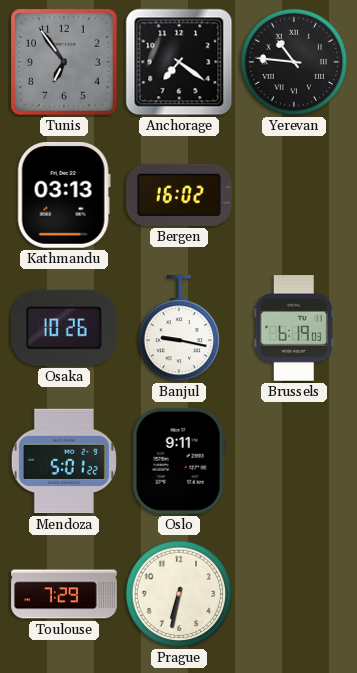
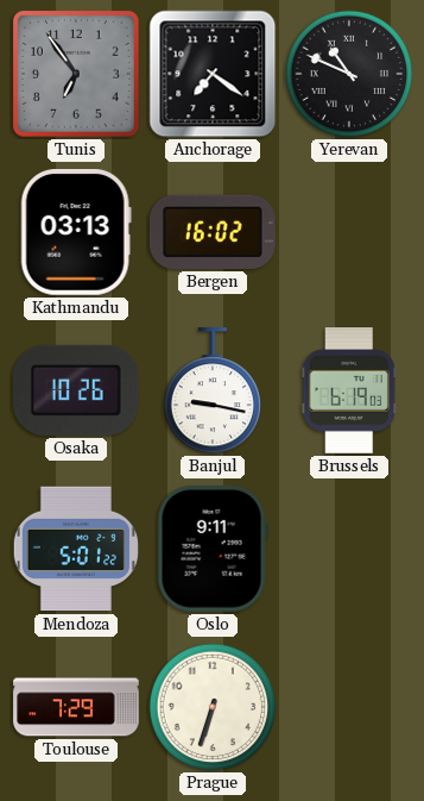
Yerevan: 10:46 -> 10:49
Prague: 6:32 -> 6:33
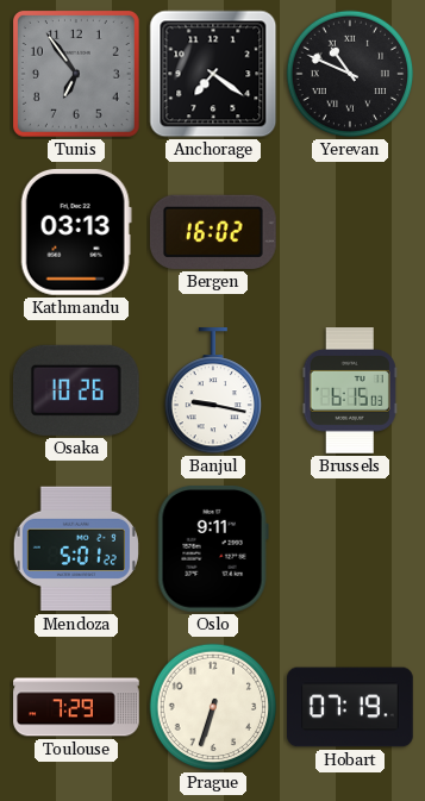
Brussels: 6:19 -> 6:15
Hobart: none -> 07:19
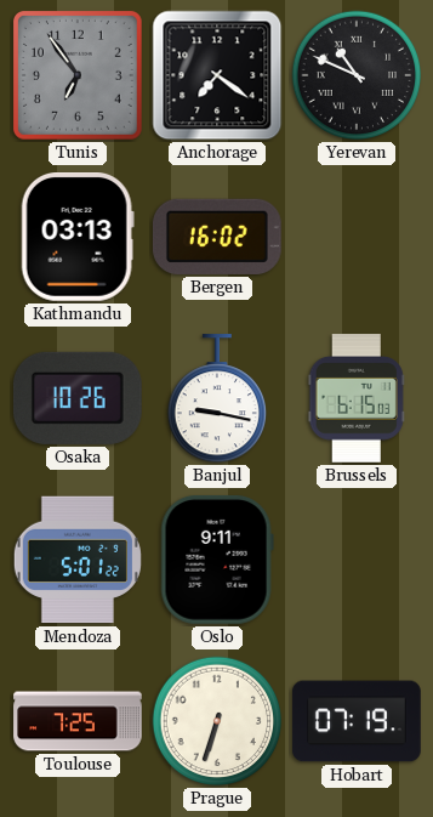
Toulouse: 7:29 -> 7:25
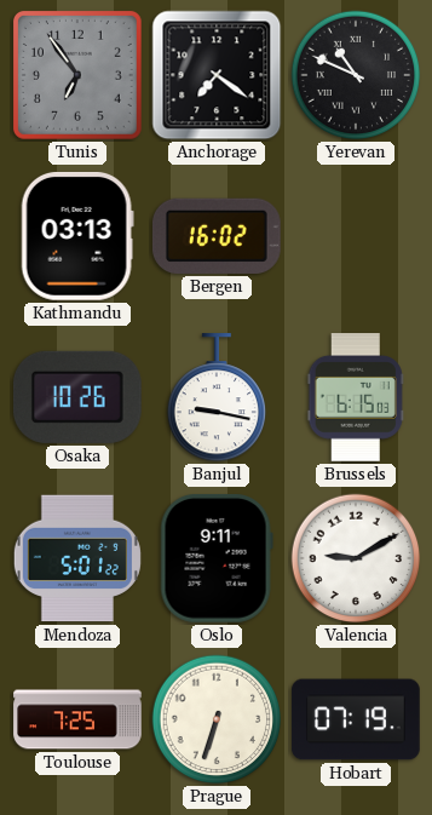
Valencia: none -> 9:10
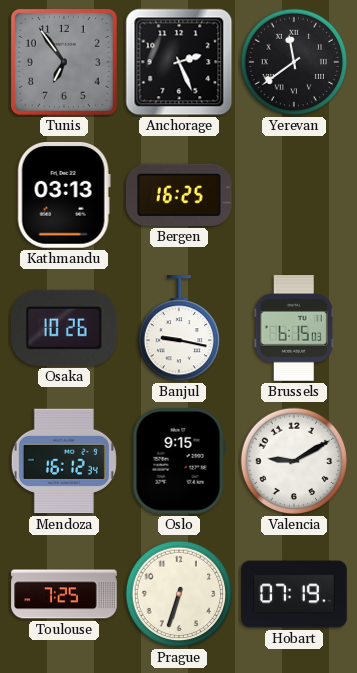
Anchorage: 7:21 -> 2:26
Yerevan: 10:49 -> 11:39
Bergen: 16:02 -> 16:25
Mendoza: 5:01 -> 16:12
Oslo: 9:11 -> 9:15
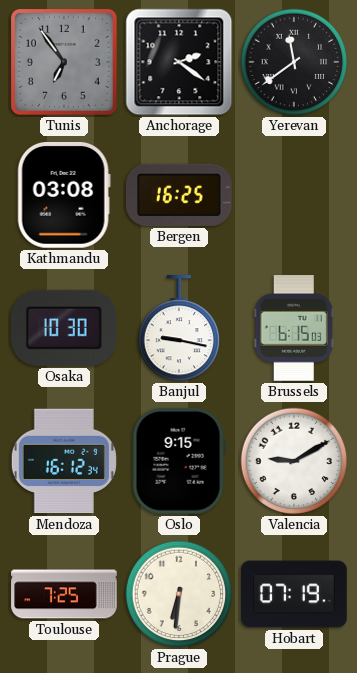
Anchorage: 2:26 -> 2:21
Kathmandu: 03:13 -> 03:08
Osaka: 10:26 -> 10:30
Prague: 6:33 -> 6:31
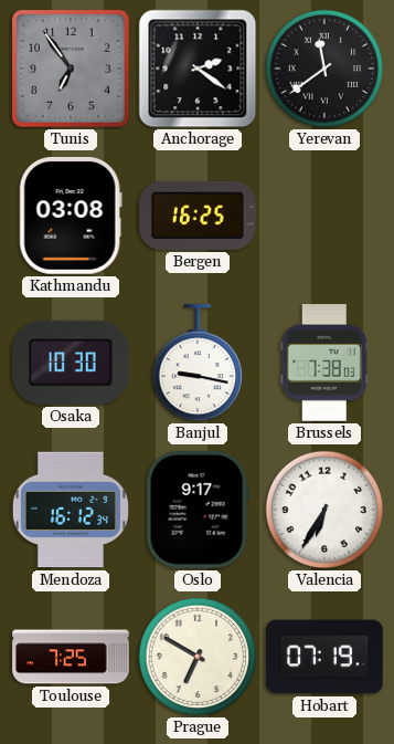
Brussels: 6:15 -> 7:38
Oslo: 9:15 -> 9:17
Valencia: 9:10 -> 6:35
Prague: 6:31 -> 6:50
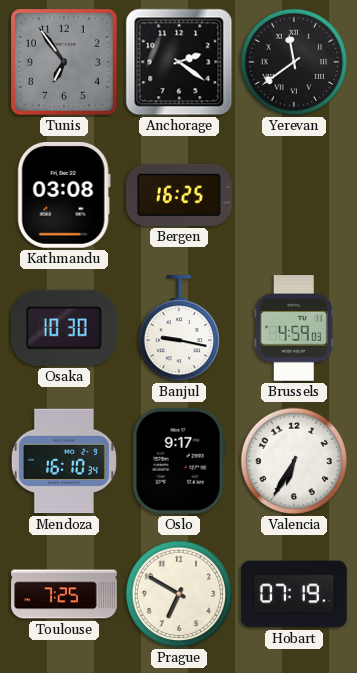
Brussels: 7:38 -> 4:59
Mendoza: 16:12 -> 16:10
